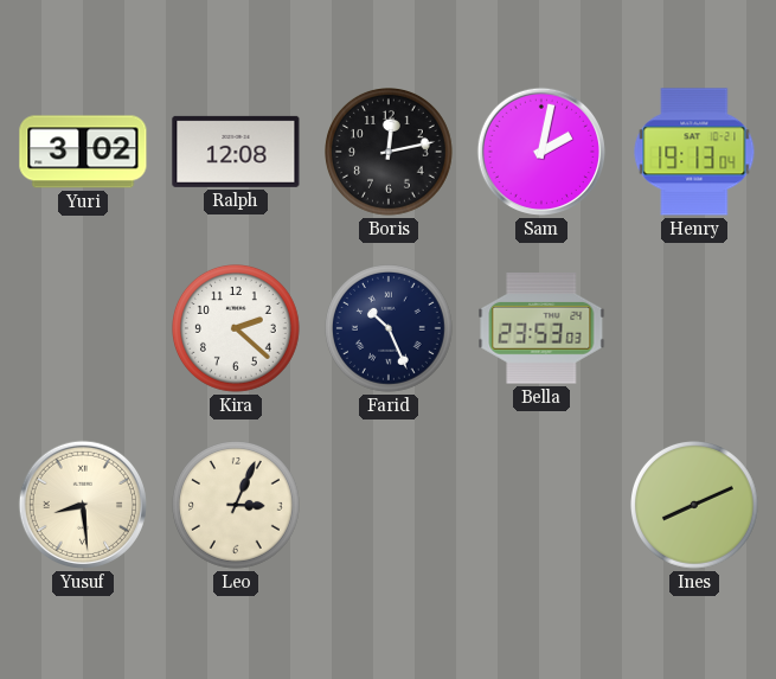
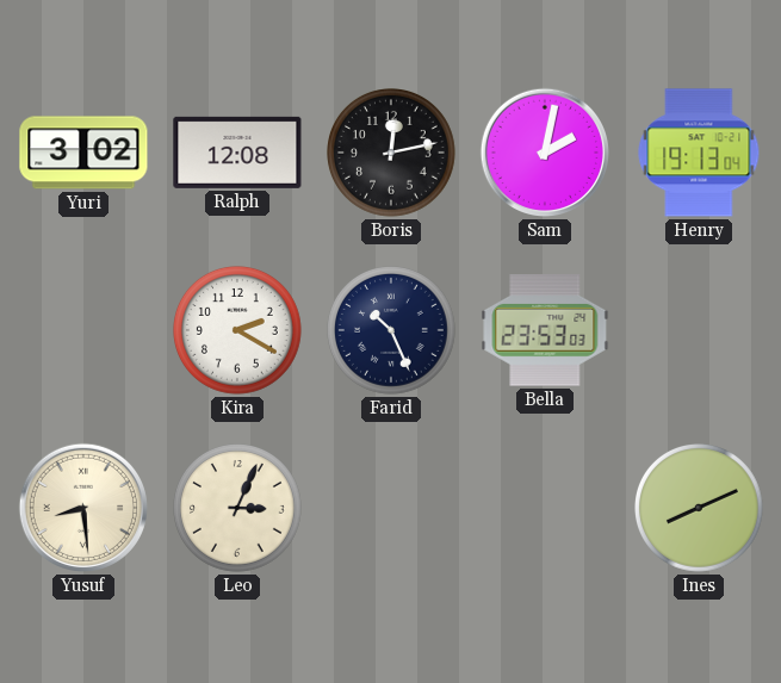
Kira: 2:22 -> 2:20
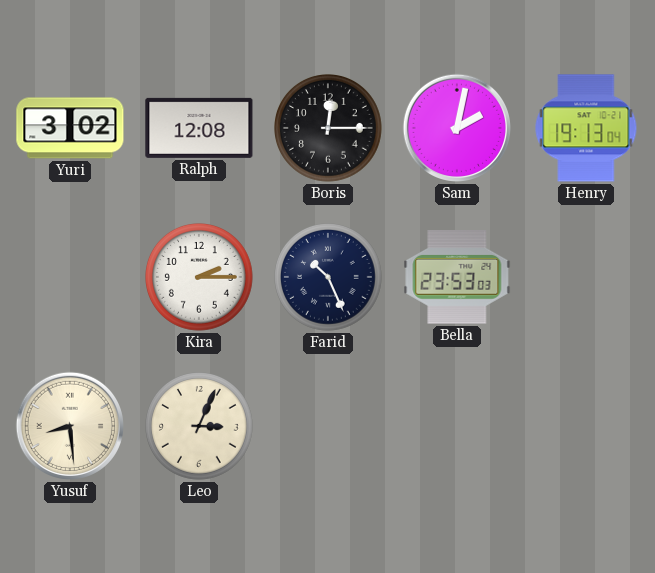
Boris: 12:13 -> 12:15
Kira: 2:20 -> 2:15
Ines: 8:11 -> none
